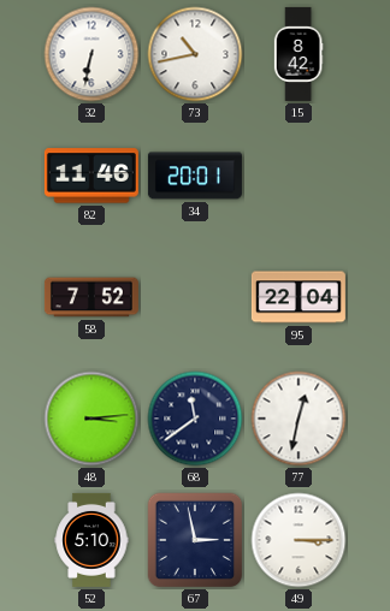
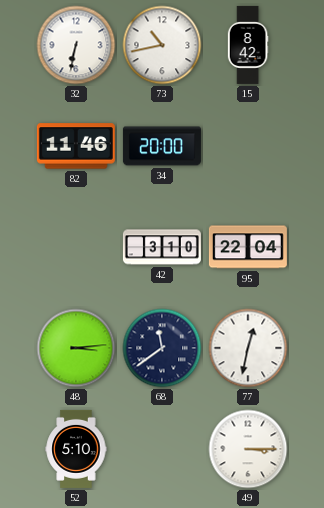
34: 20:01 -> 20:00
58: 7:52 -> none
42: none -> 3:10
67: 2:58 -> none
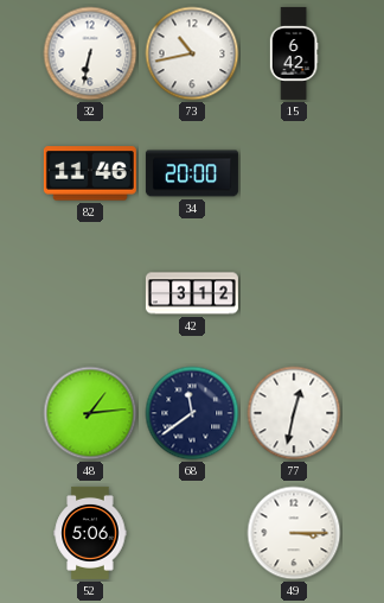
15: 8:42 -> 6:42
42: 3:10 -> 3:12
95: 22:04 -> none
48: 3:14 -> 1:14
52: 5:10 -> 5:06
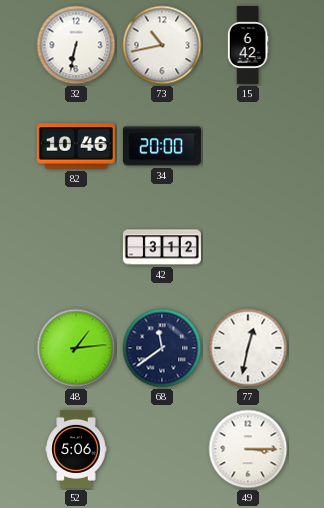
82: 11:46 -> 10:46
